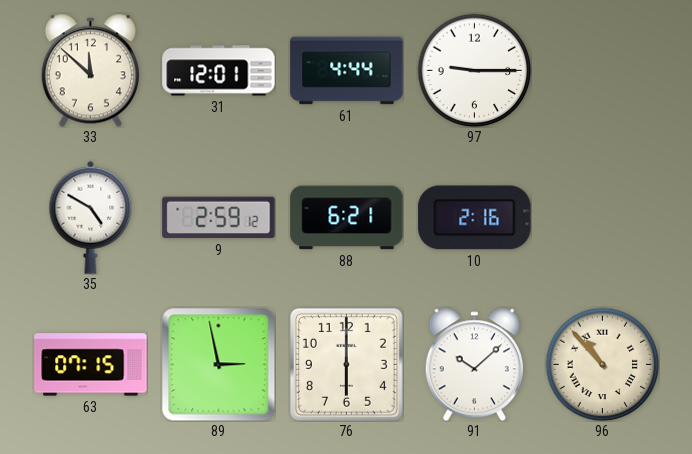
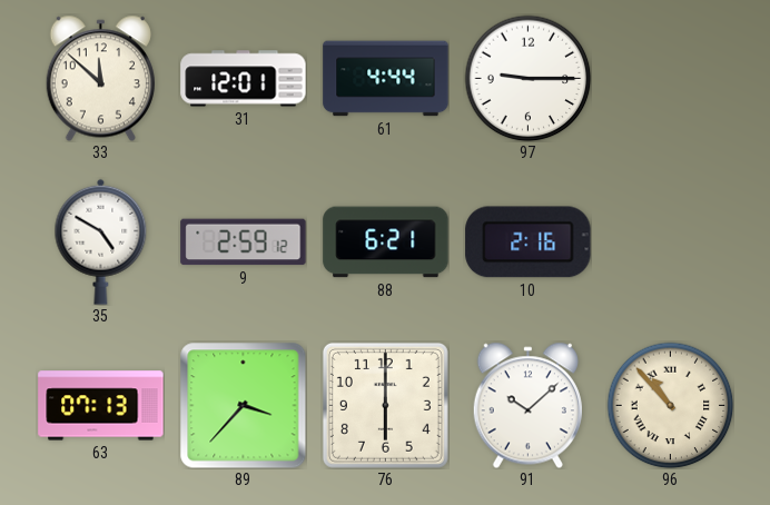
63: 07:15 -> 07:13
89: 2:58 -> 3:37
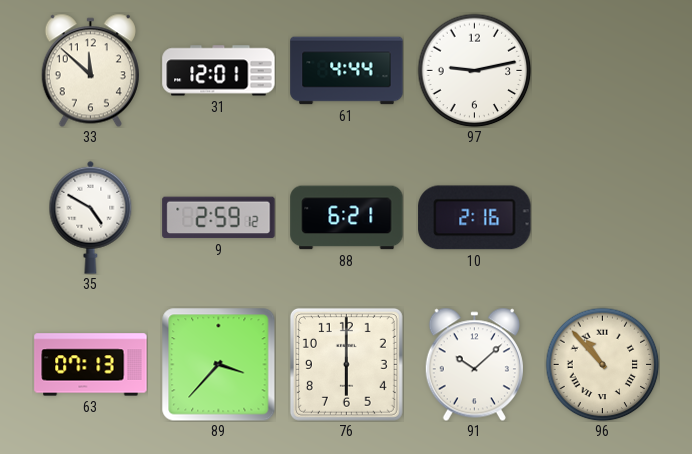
97: 9:15 -> 9:13
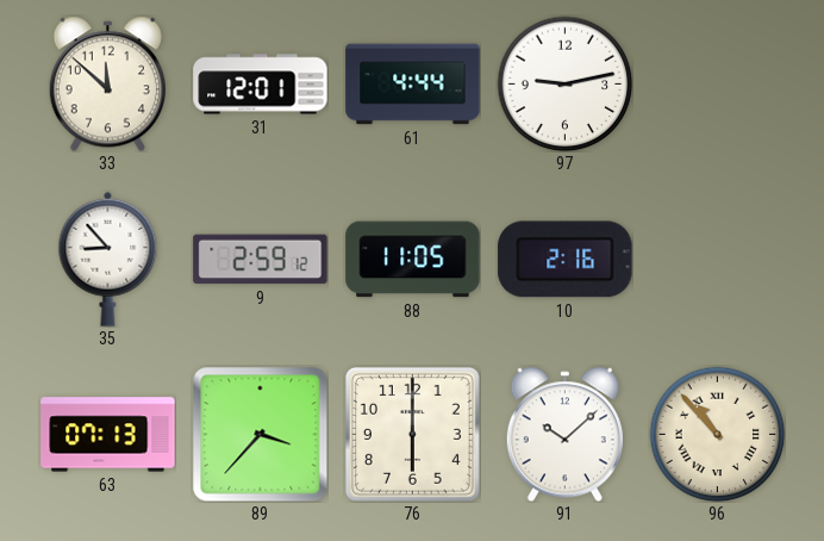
35: 4:50 -> 8:53
88: 6:21 -> 11:05
